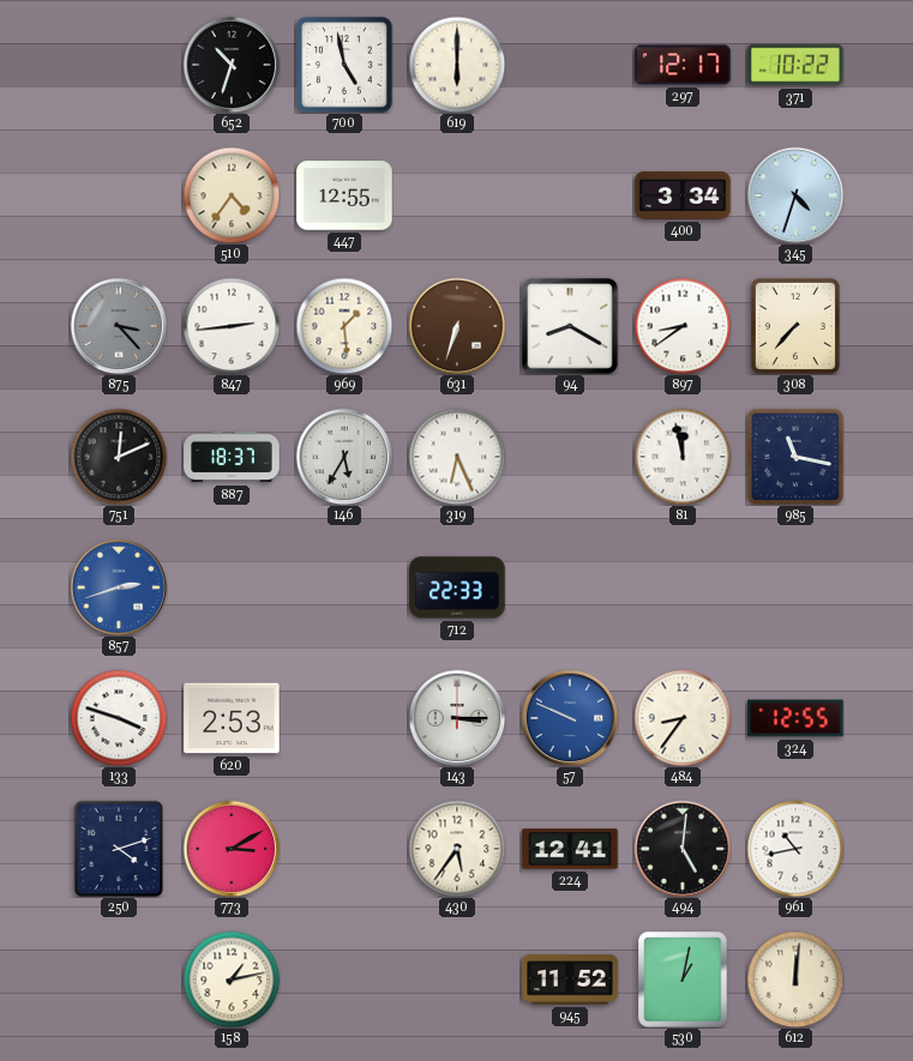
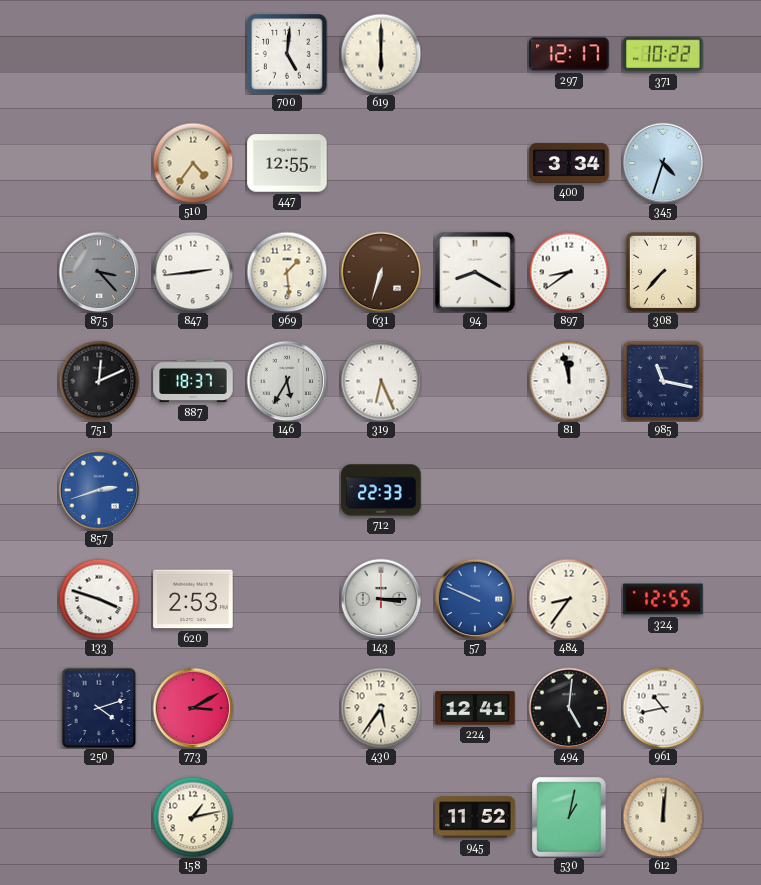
652: 10:33 -> none
700: 4:58 -> 5:01
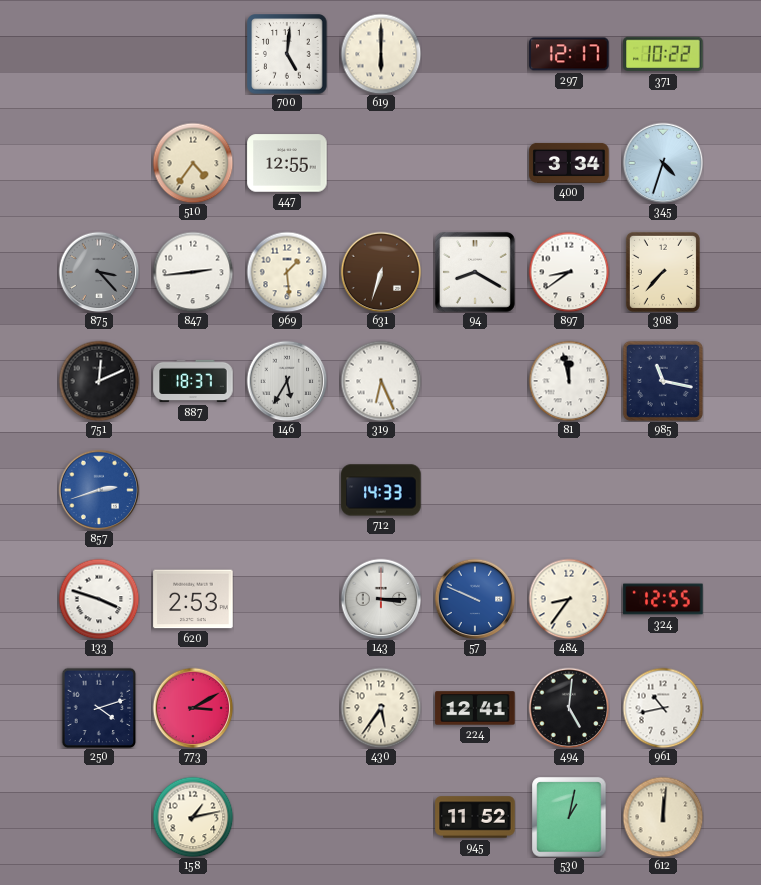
712: 22:33 -> 14:33
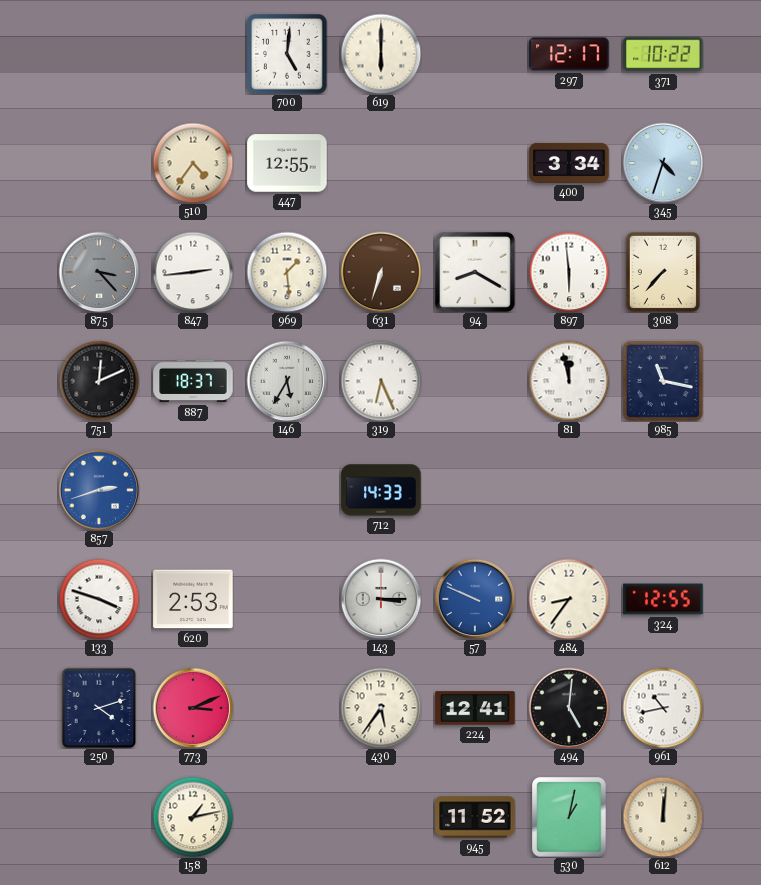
897: 8:39 -> 5:59
773: 3:10 -> 3:11
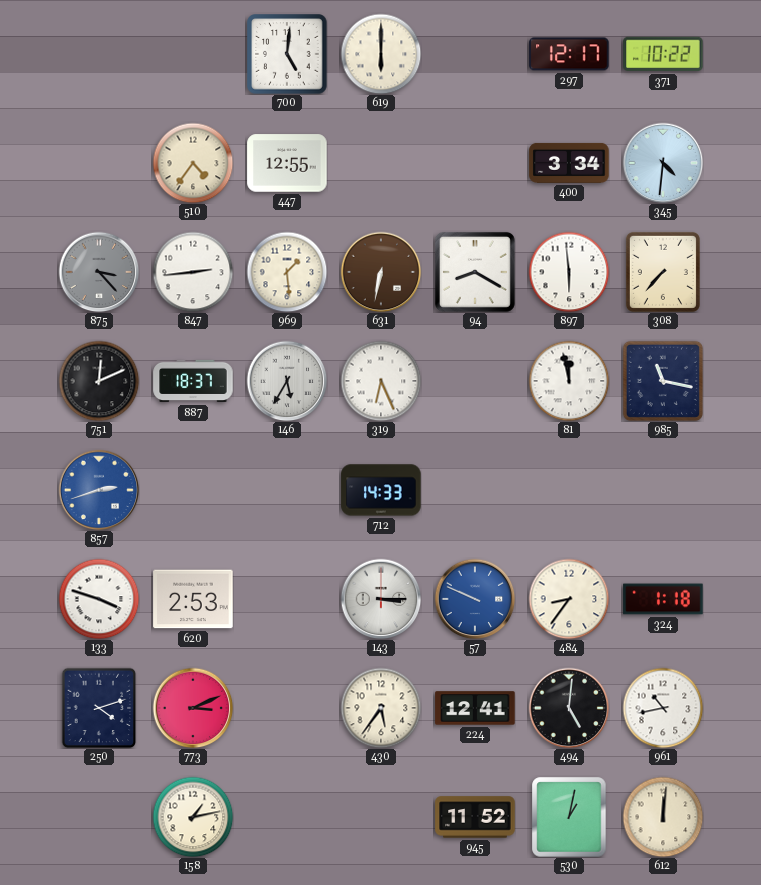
345: 4:33 -> 4:31
631: 6:33 -> 6:32
324: 12:55 -> 1:18
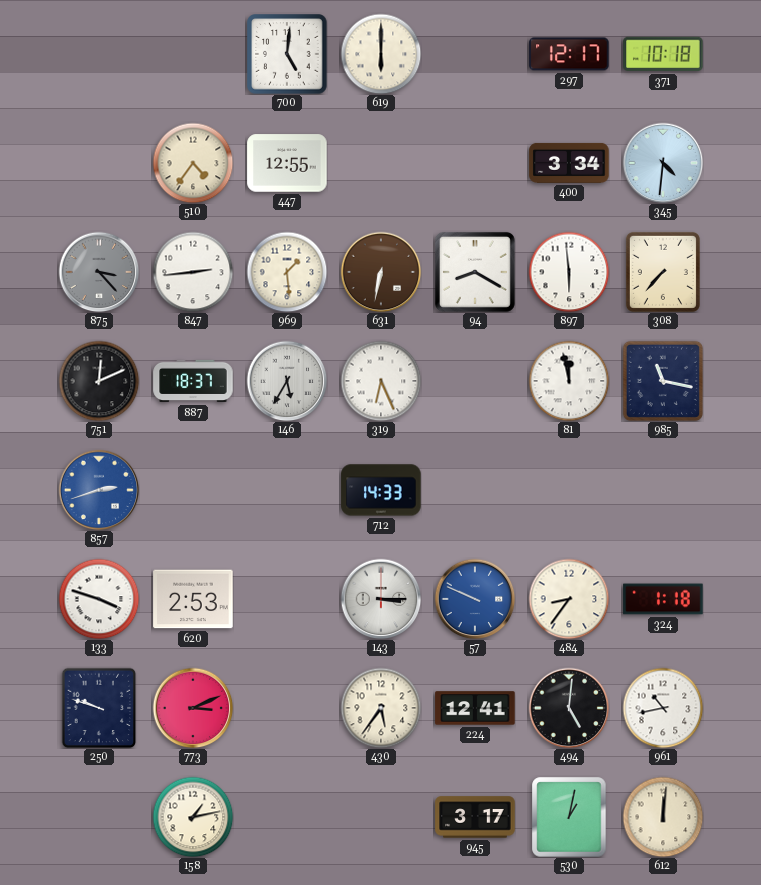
371: 10:22 -> 10:18
250: 4:12 -> 9:48
945: 11:52 -> 3:17
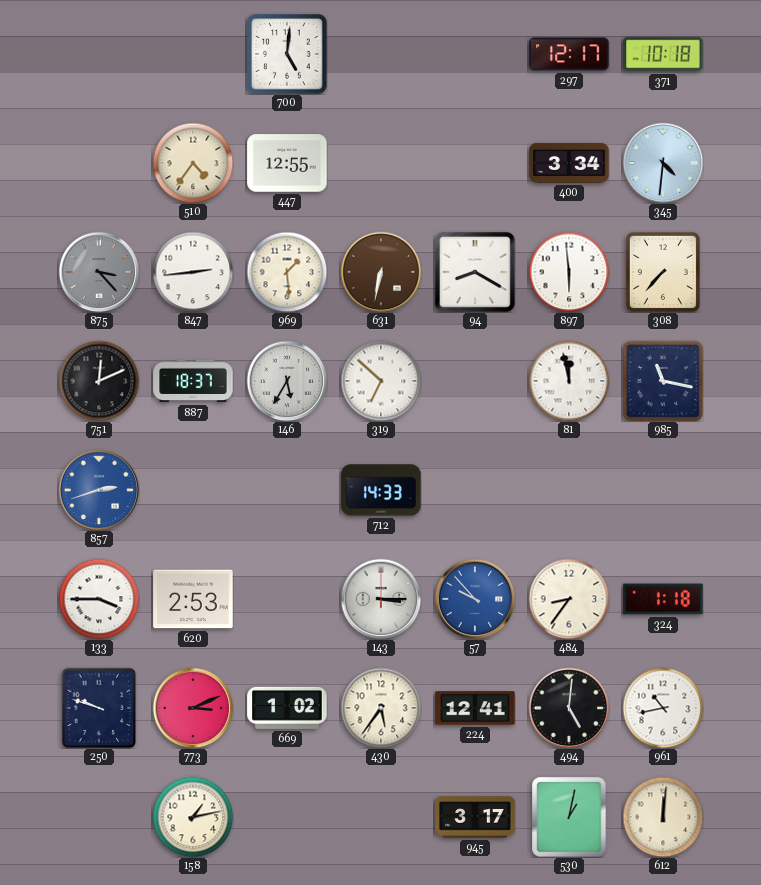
619: 6:00 -> none
319: 6:26 -> 6:52
133: 3:48 -> 3:45
57: 9:49 -> 9:53
669: none -> 1:02
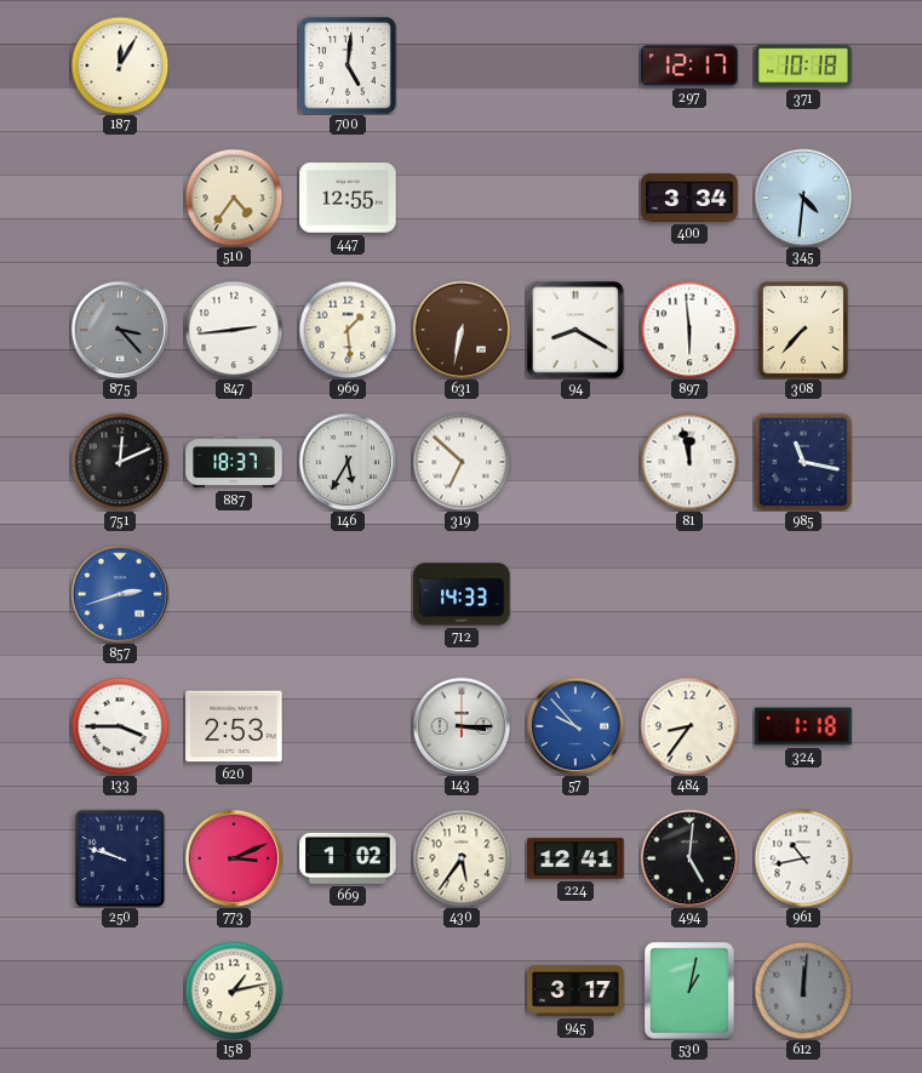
187: none -> 12:05
612 dial: cream -> grey
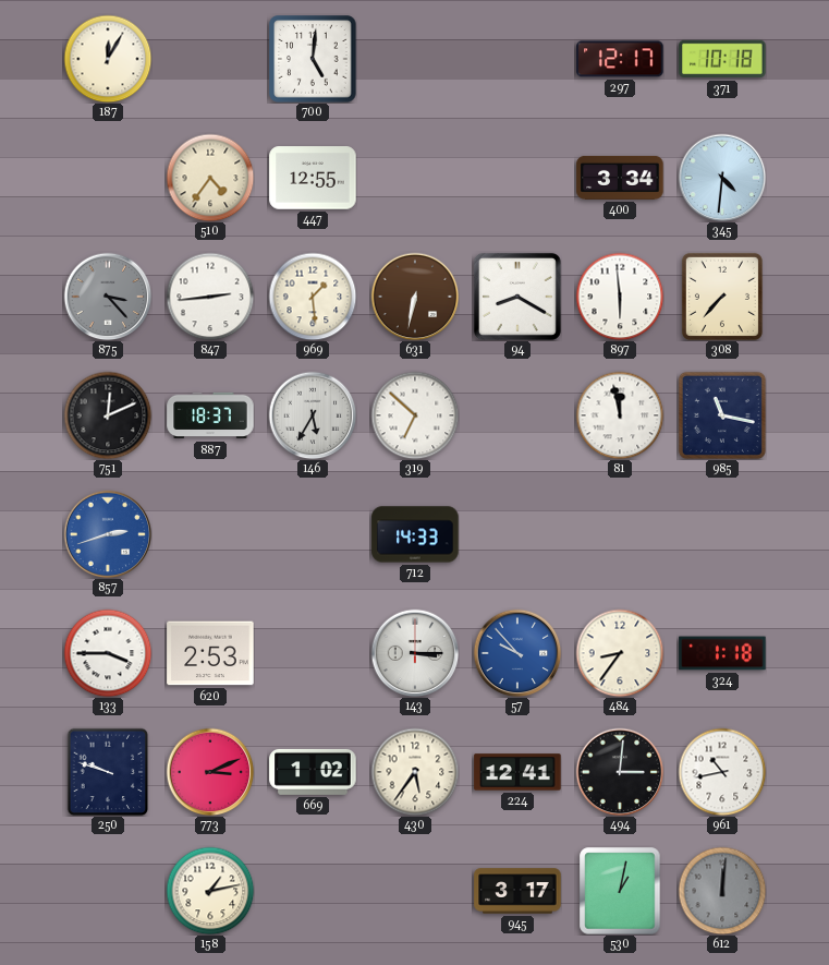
494: 5:01 -> 3:01
